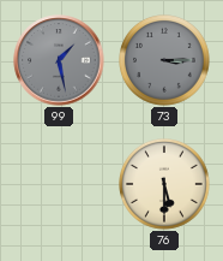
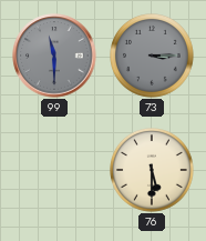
99: 1:28 -> 11:30
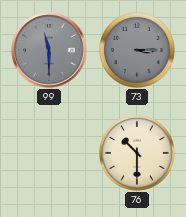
76: 5:30 -> 10:30
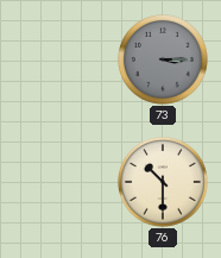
99: 11:30 -> none
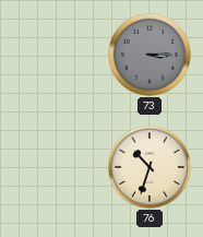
76: 10:30 -> 10:33
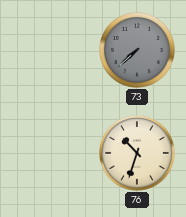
73: 3:15 -> 7:38
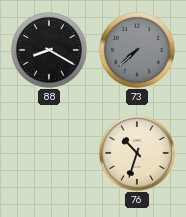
88: none -> 8:20
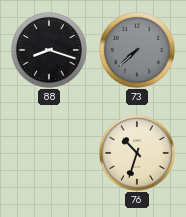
88: 8:20 -> 8:18
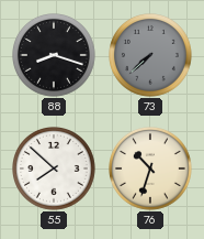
55: none -> 7:52
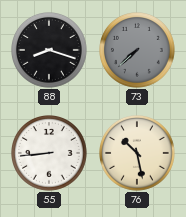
55: 7:52 -> 8:44
76: 10:33 -> 10:28
